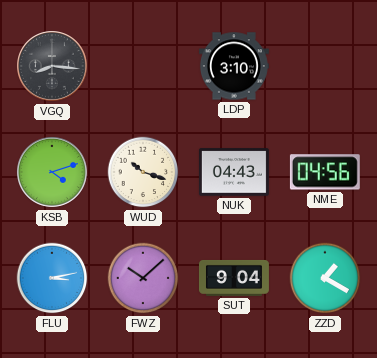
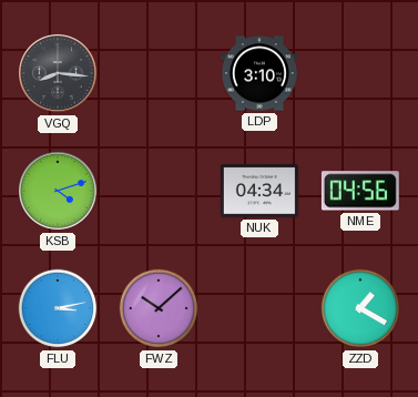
WUD: 10:18 -> none
NUK: 04:43 -> 04:34
SUT: 9:04 -> none
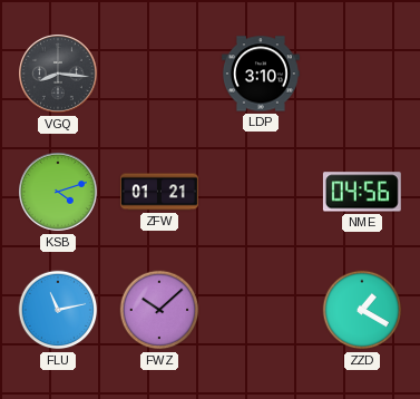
ZFW: none -> 01:21
NUK: 04:34 -> none
FLU: 3:13 -> 11:13
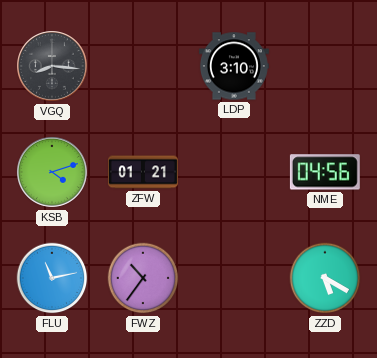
FWZ: 10:08 -> 10:36
ZZD: 1:20 -> 5:20
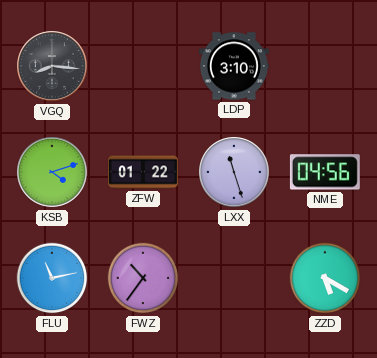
ZFW: 01:21 -> 01:22
LXX: none -> 11:27
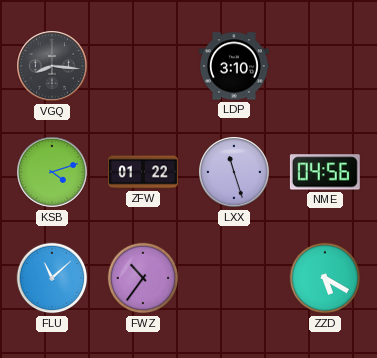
FLU: 11:13 -> 11:08
